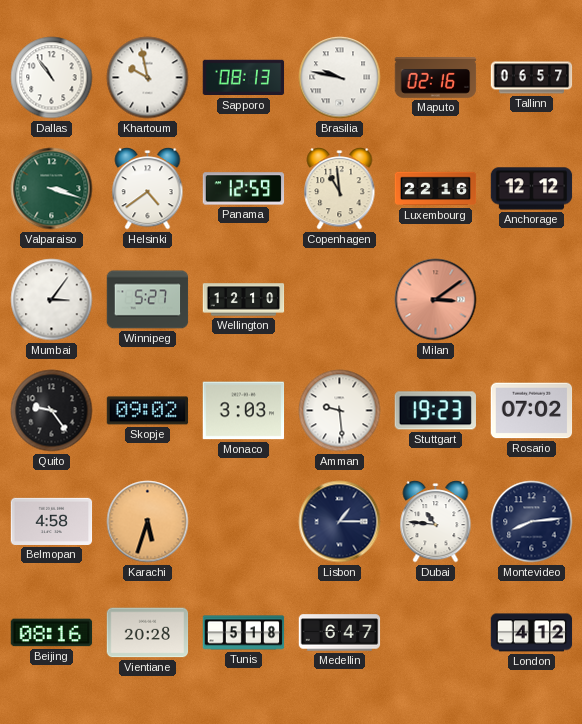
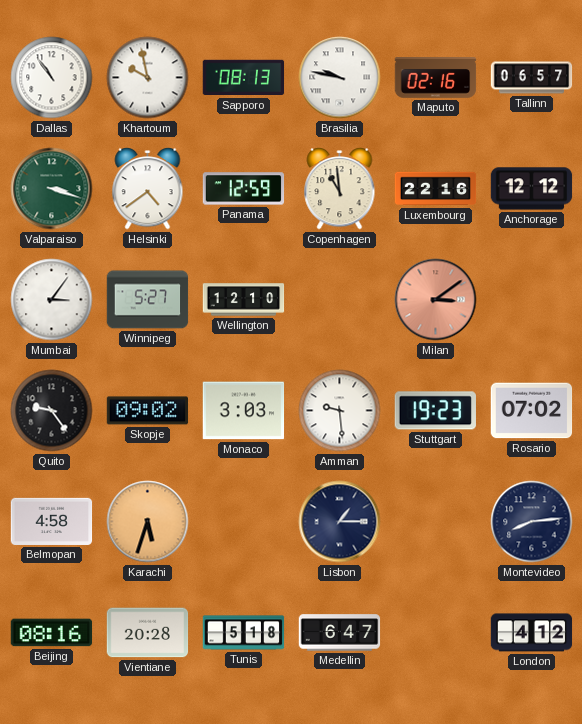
Dubai: 10:46 -> none
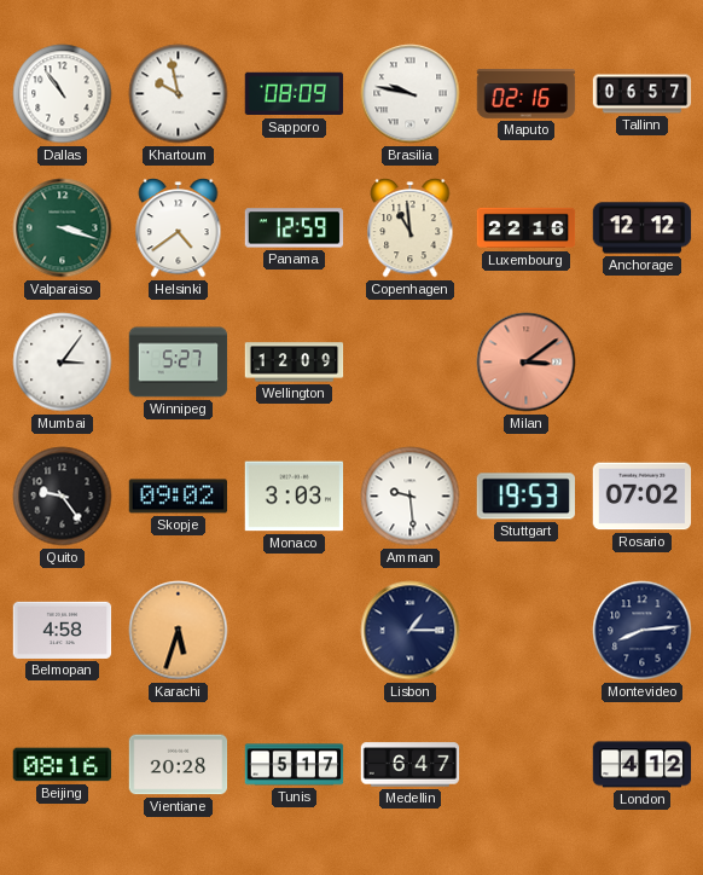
Sapporo: 08:13 -> 08:09
Wellington: 12:10 -> 12:09
Stuttgart: 19:23 -> 19:53
Tunis: 5:18 -> 5:17
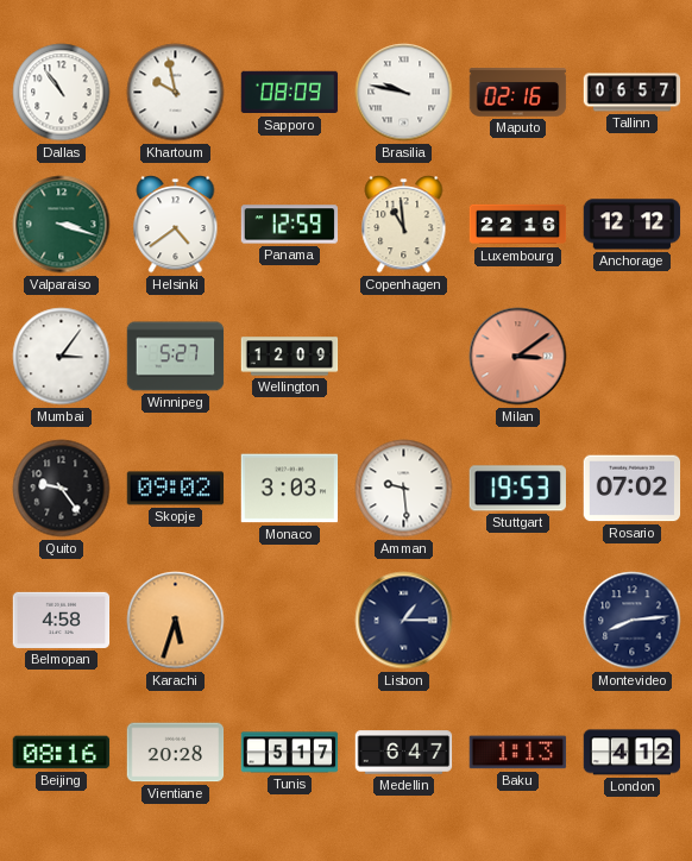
Baku: none -> 1:13
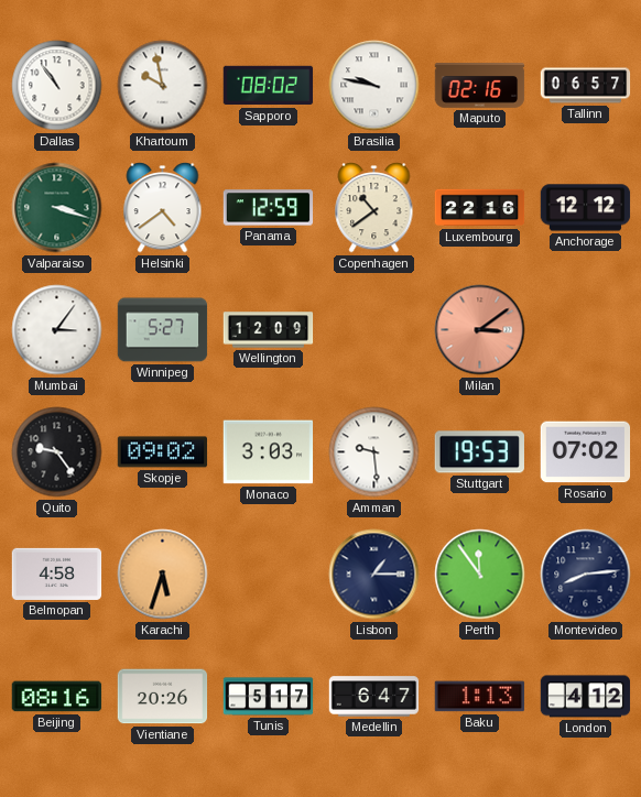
Sapporo: 08:09 -> 08:02
Copenhagen: 10:59 -> 10:39
Perth: none -> 11:54
Vientiane: 20:28 -> 20:26
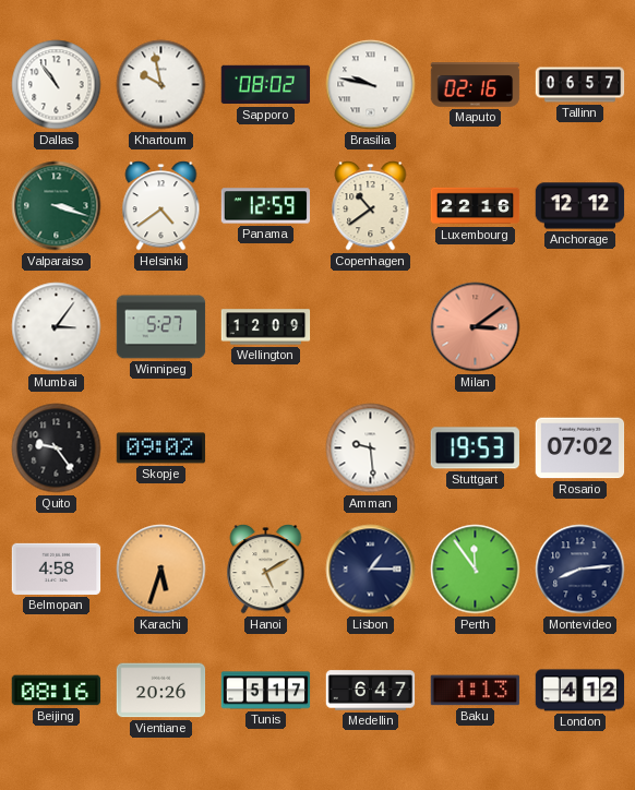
Monaco: 3:03 -> none
Hanoi: none -> 5:10
